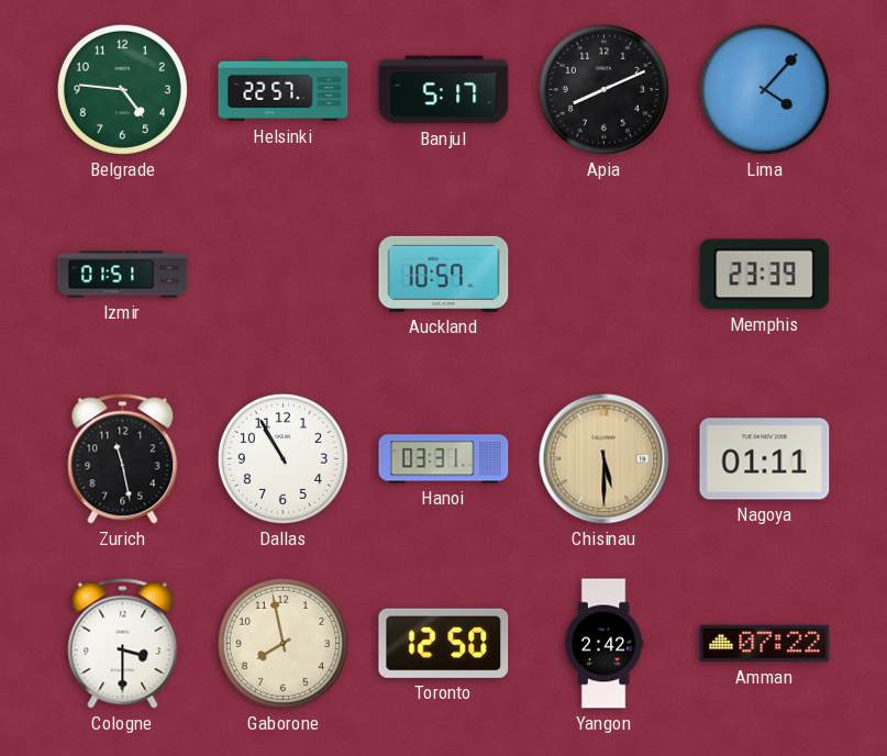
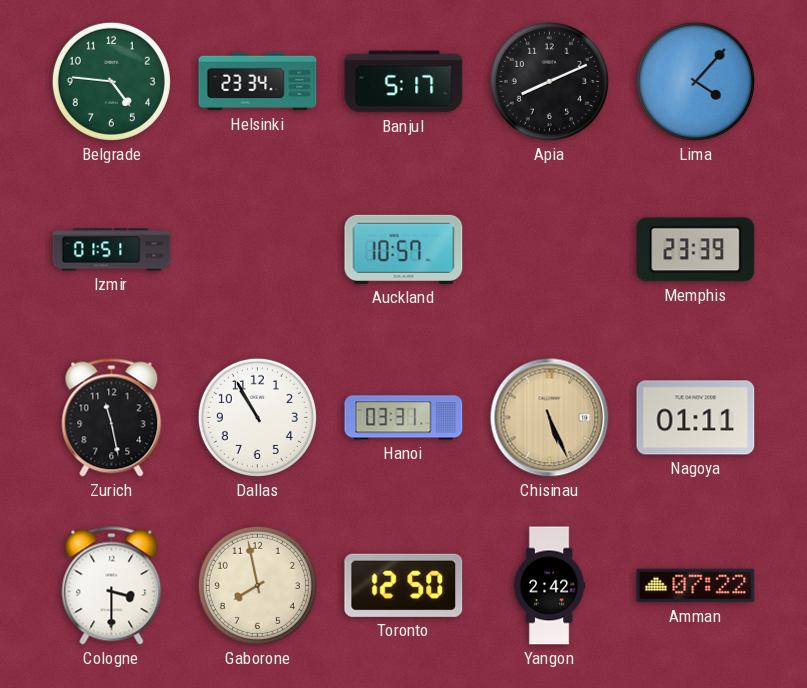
Helsinki: 22:57 -> 23:34
Chisinau: 5:30 -> 5:26
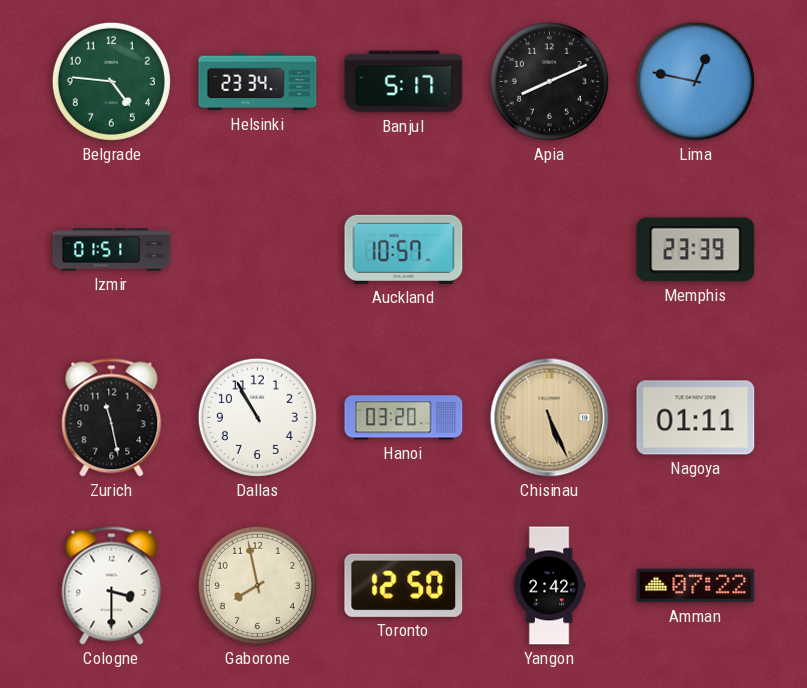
Lima: 4:07 -> 12:47
Hanoi: 03:31 -> 03:20
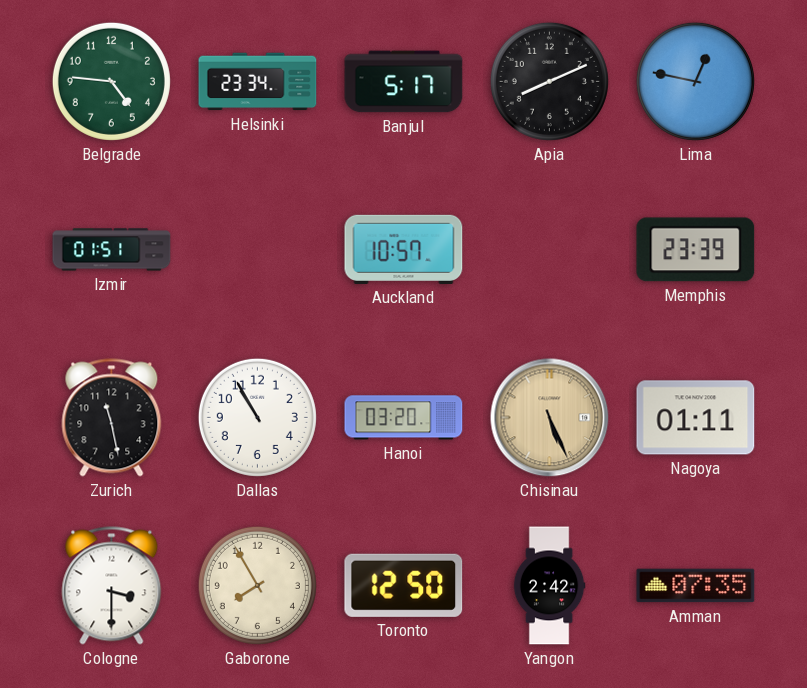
Gaborone: 7:58 -> 7:55
Amman: 07:22 -> 07:35
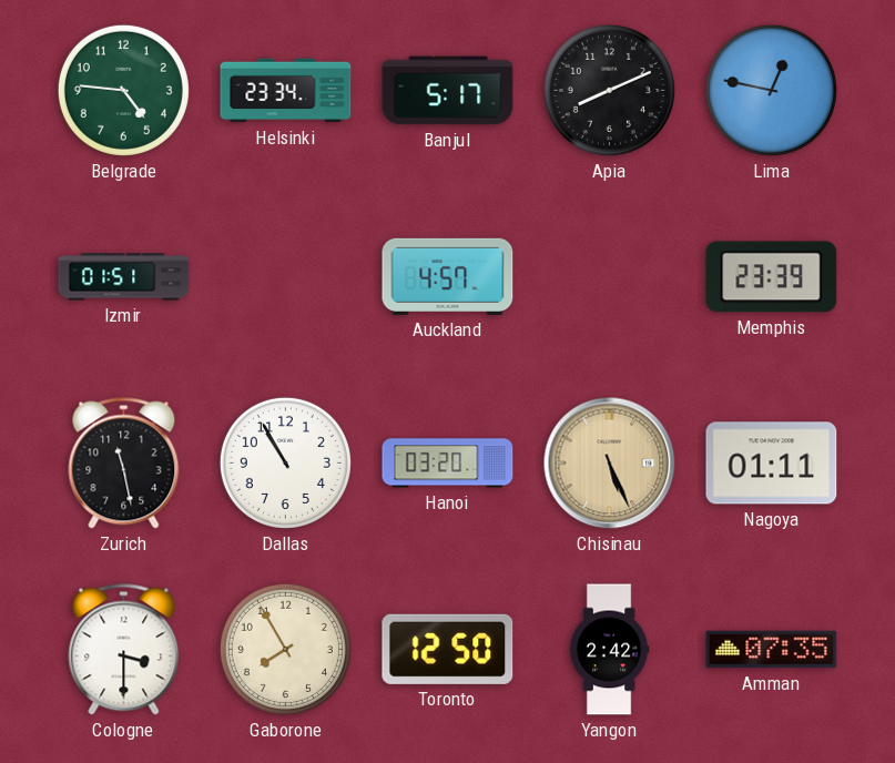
Auckland: 10:57 -> 4:57
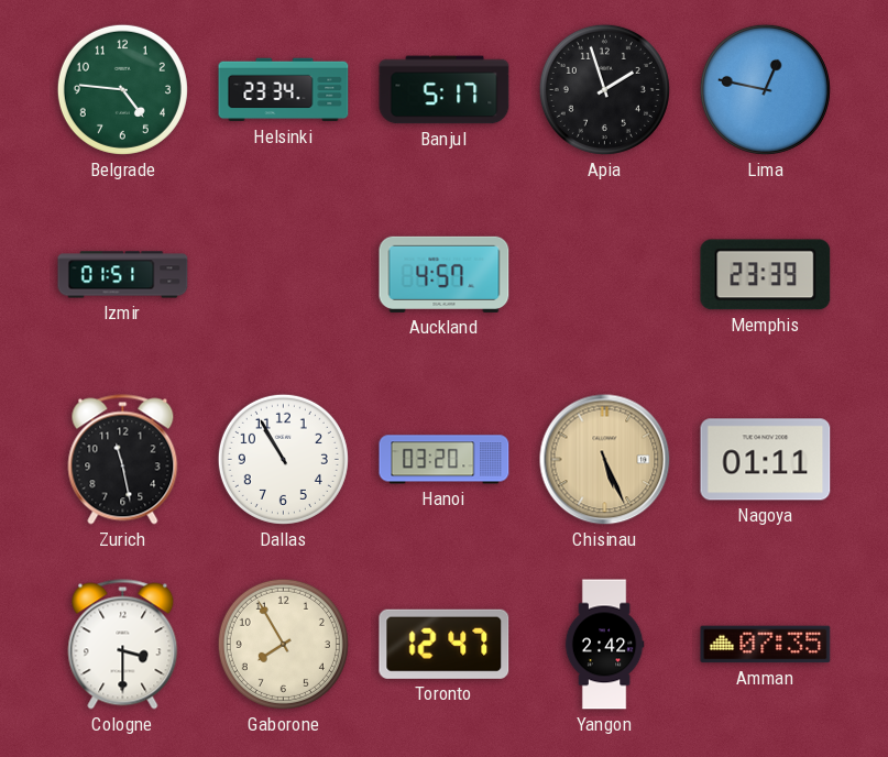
Apia: 8:11 -> 1:57
Toronto: 12:50 -> 12:47
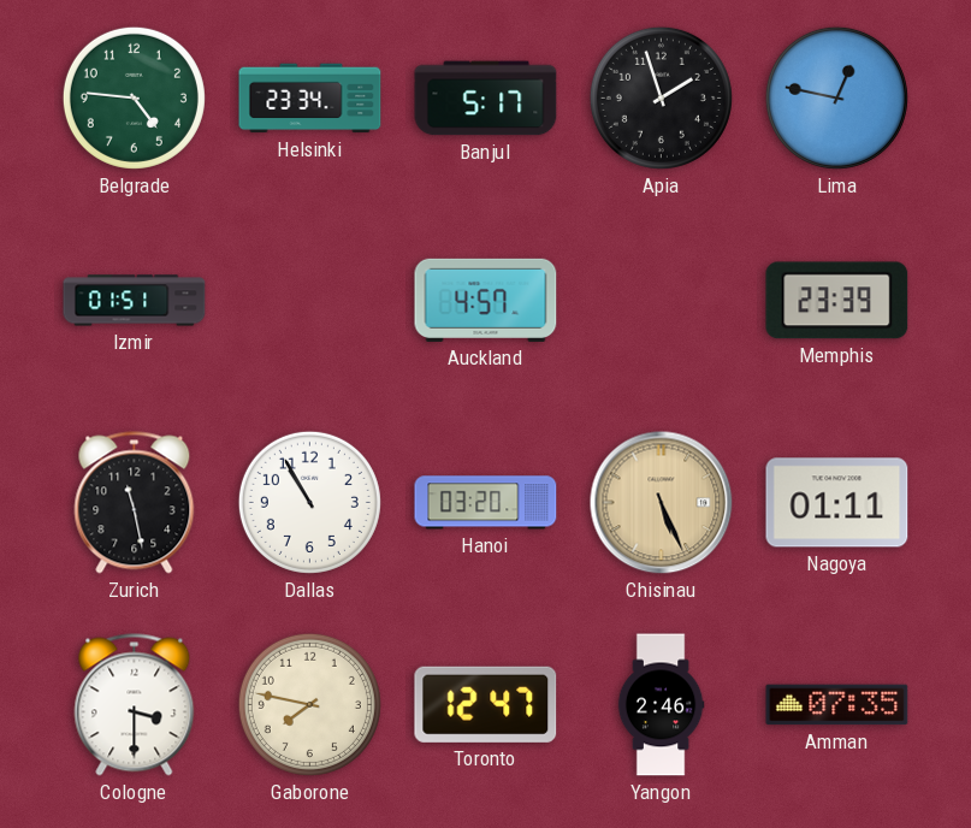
Gaborone: 7:55 -> 7:47
Yangon: 2:42 -> 2:46
